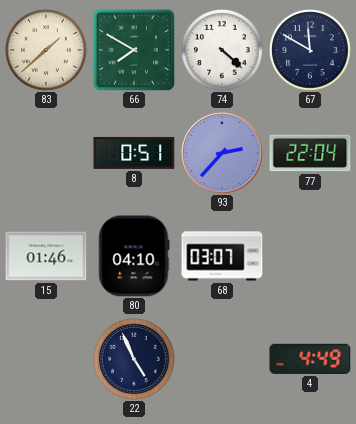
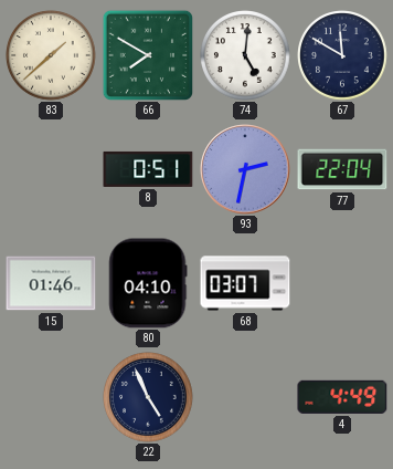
74: 4:22 -> 5:01
93: 2:37 -> 2:32
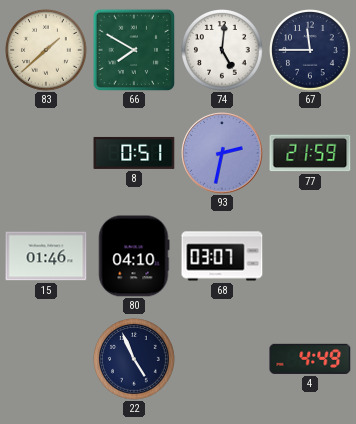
67: 11:50 -> 11:45
77: 22:04 -> 21:59
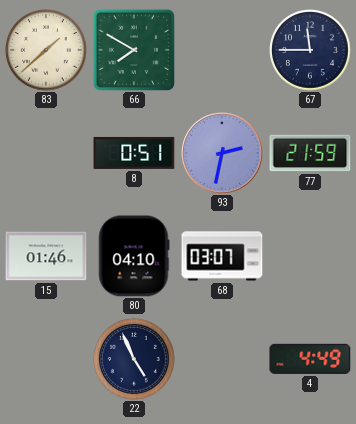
74: 5:01 -> none
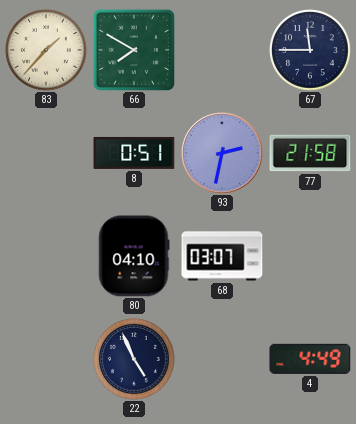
83: 1:38 -> 1:37
77: 21:59 -> 21:58
15: 01:46 -> none
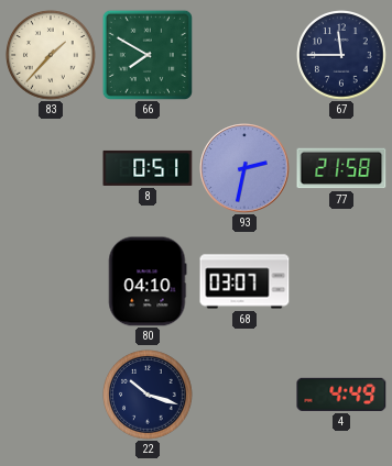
22: 4:56 -> 10:18
